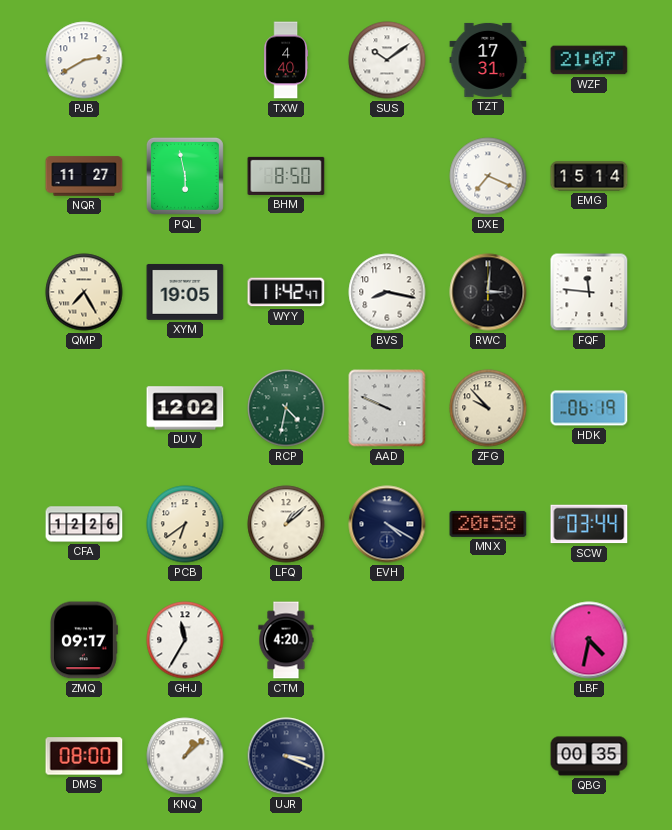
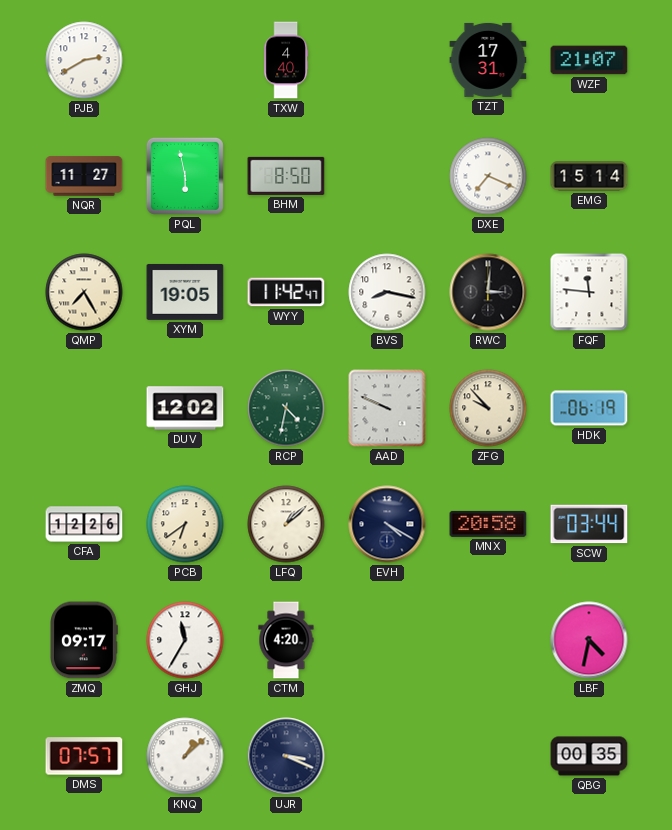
SUS: 10:09 -> none
DMS: 08:00 -> 07:57
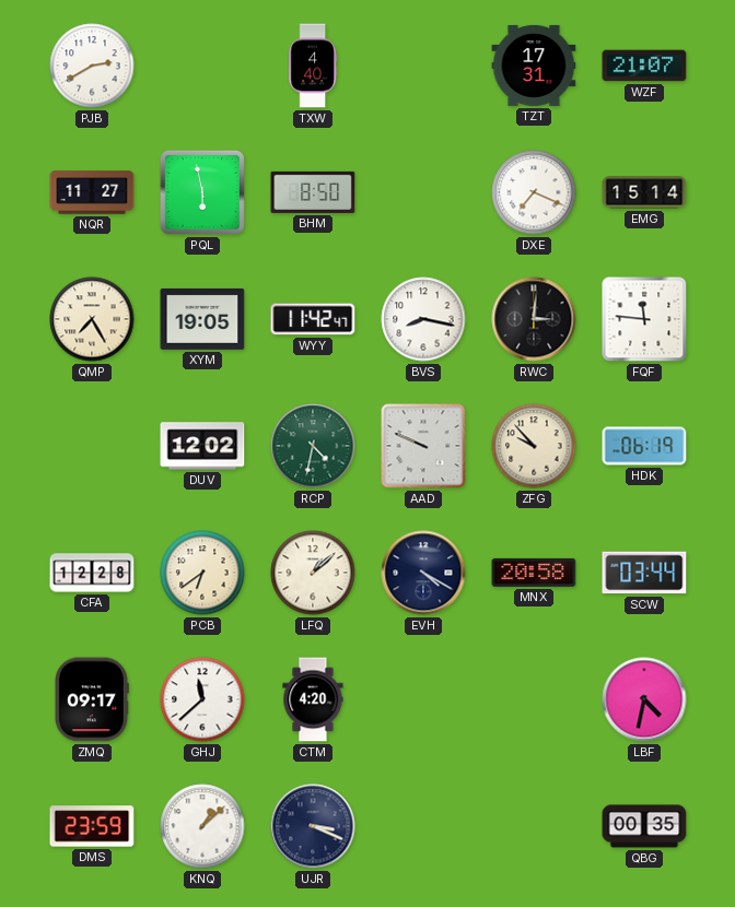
CFA: 12:26 -> 12:28
GHJ: 11:35 -> 11:38
DMS: 07:57 -> 23:59
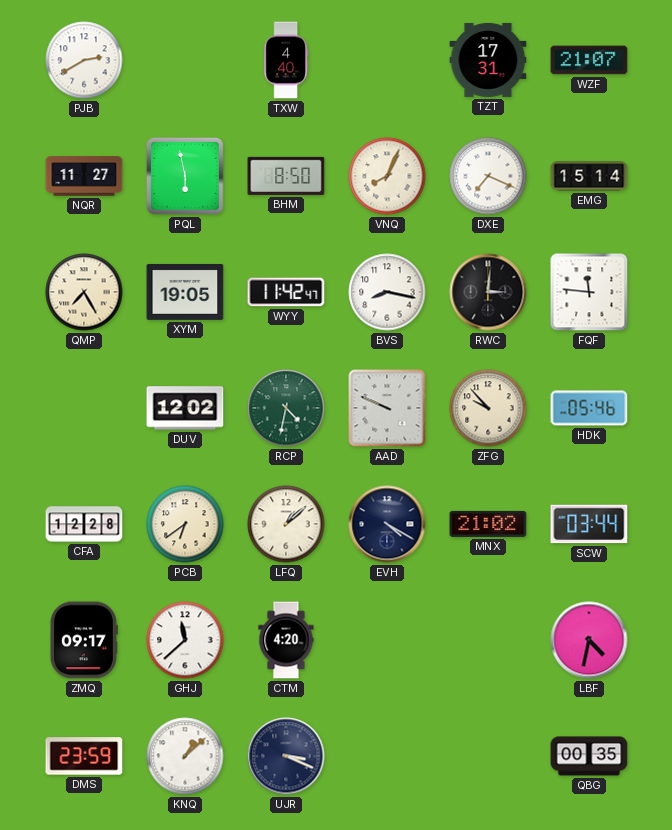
VNQ: none -> 8:04
HDK: 06:19 -> 05:46
MNX: 20:58 -> 21:02
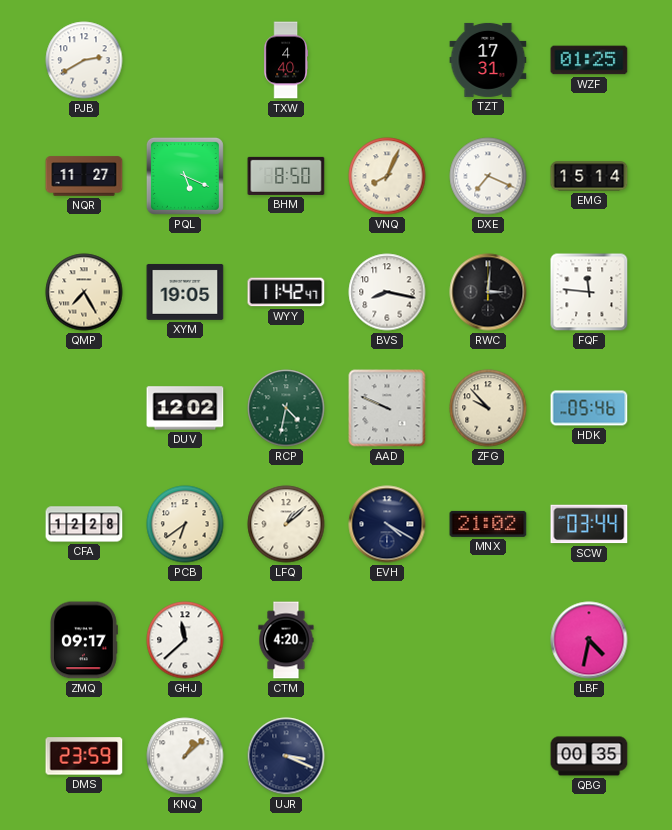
WZF: 21:07 -> 01:25
PQL: 5:58 -> 5:19
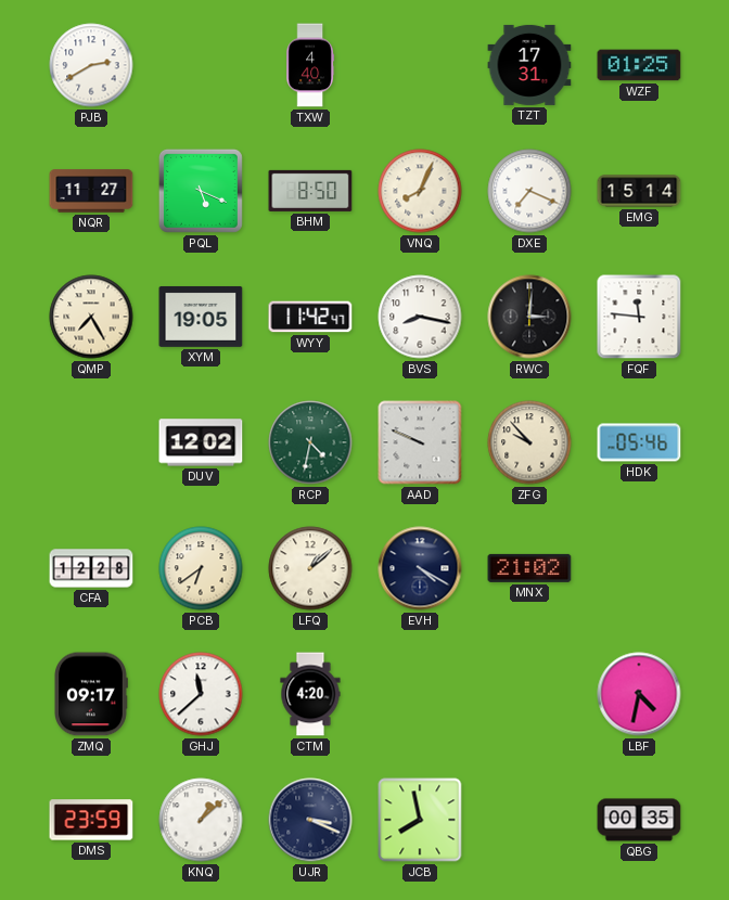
SCW: 03:44 -> none
JCB: none -> 7:58
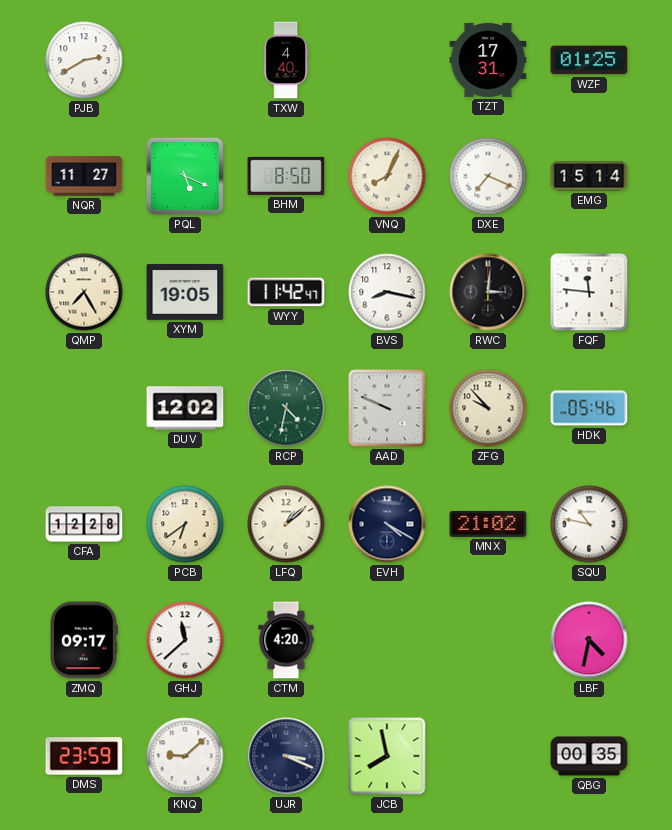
SQU: none -> 10:47
KNQ: 1:08 -> 9:08
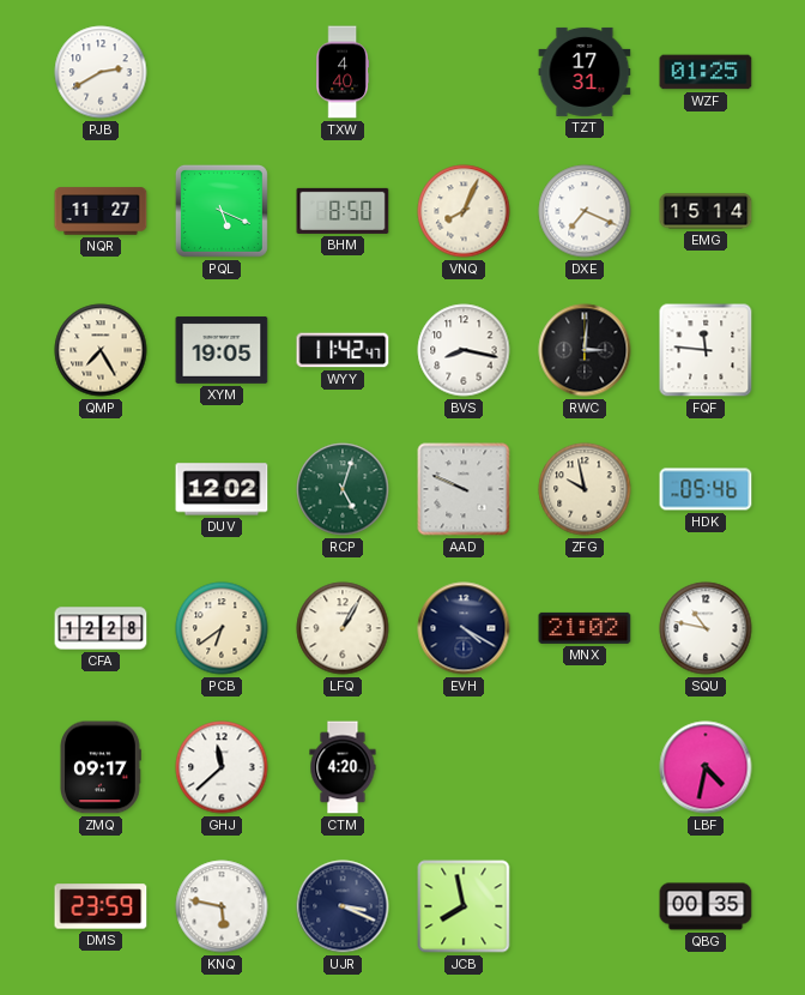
RCP: 4:32 -> 5:03
ZFG: 9:53 -> 9:58
LFQ: 1:08 -> 1:05
KNQ: 9:08 -> 5:47
